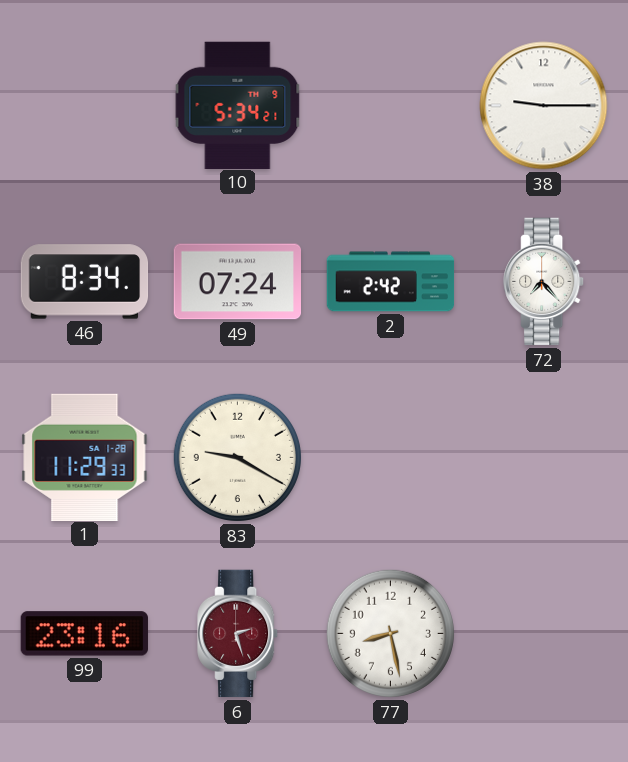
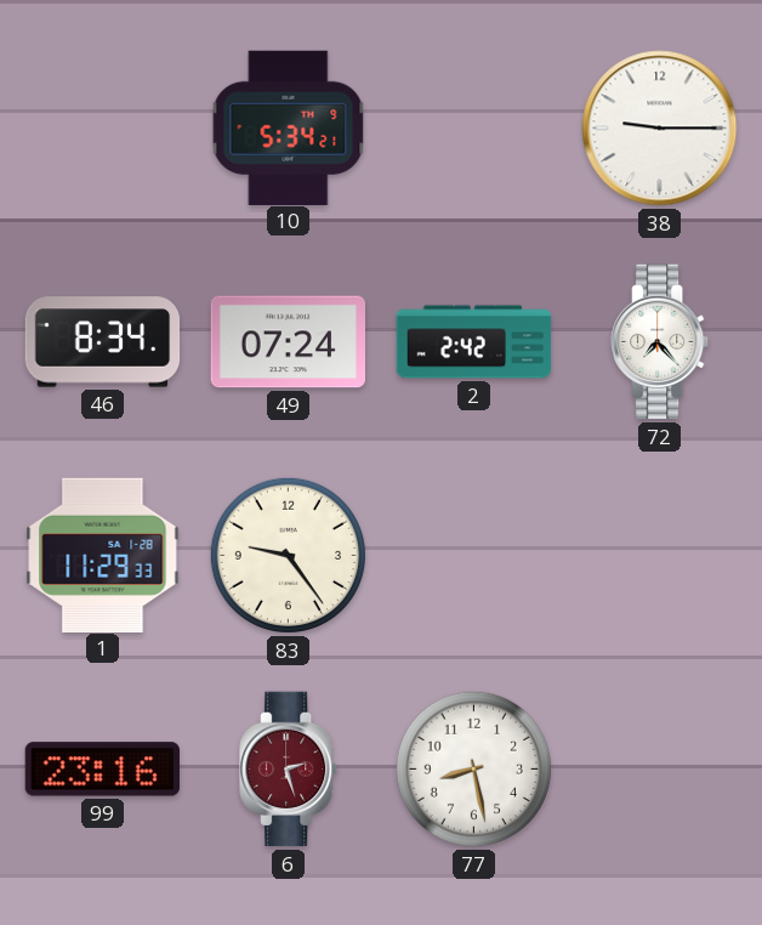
83: 9:20 -> 9:24
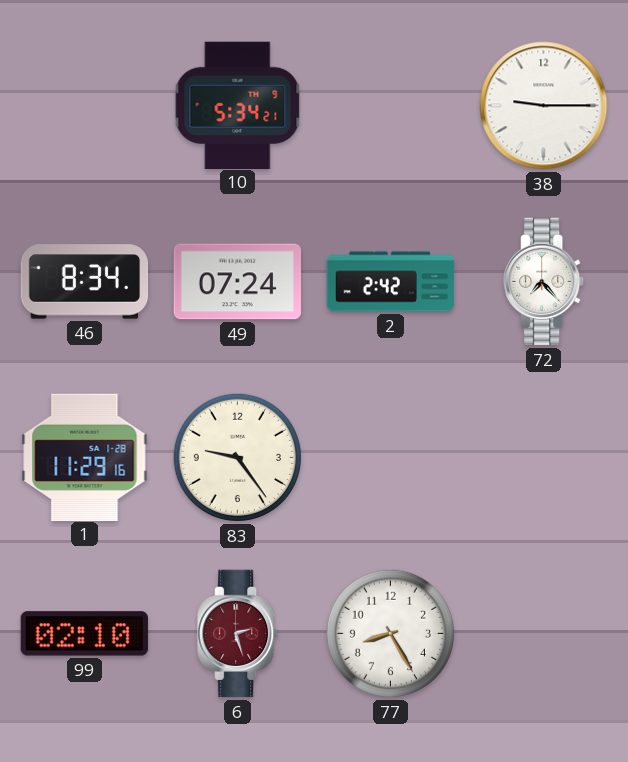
1: 11:29:33 -> 11:29:16
99: 23:16 -> 02:10
77: 8:28 -> 8:25
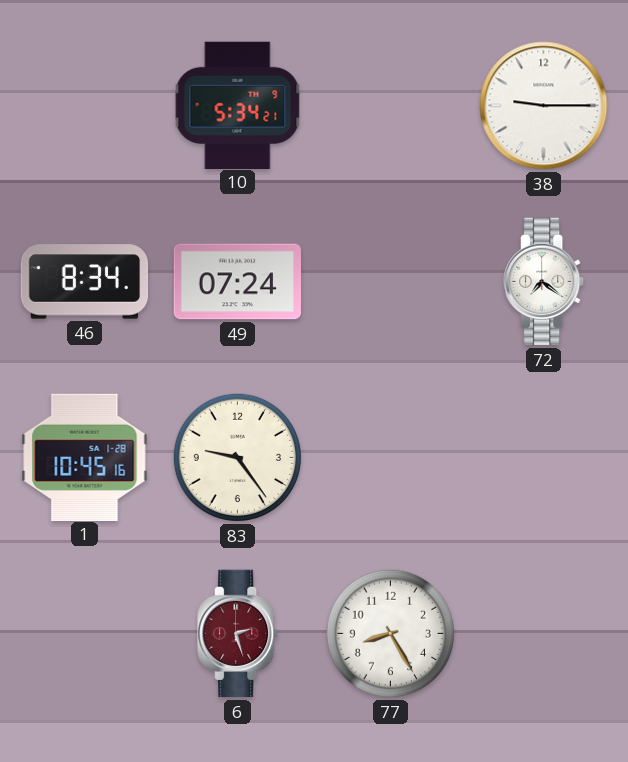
2: 2:42 -> none
72: 7:23 -> 7:21
1: 11:29 -> 10:45
99: 02:10 -> none
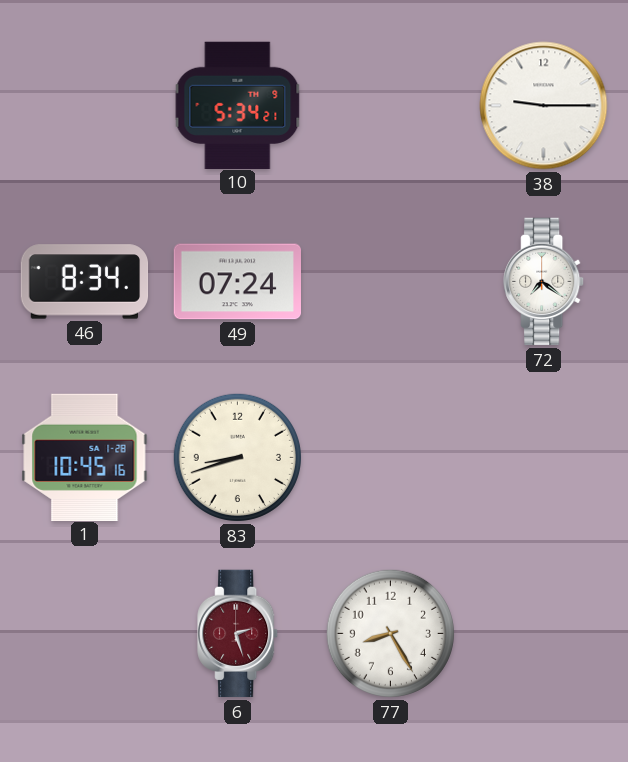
83: 9:24 -> 8:42
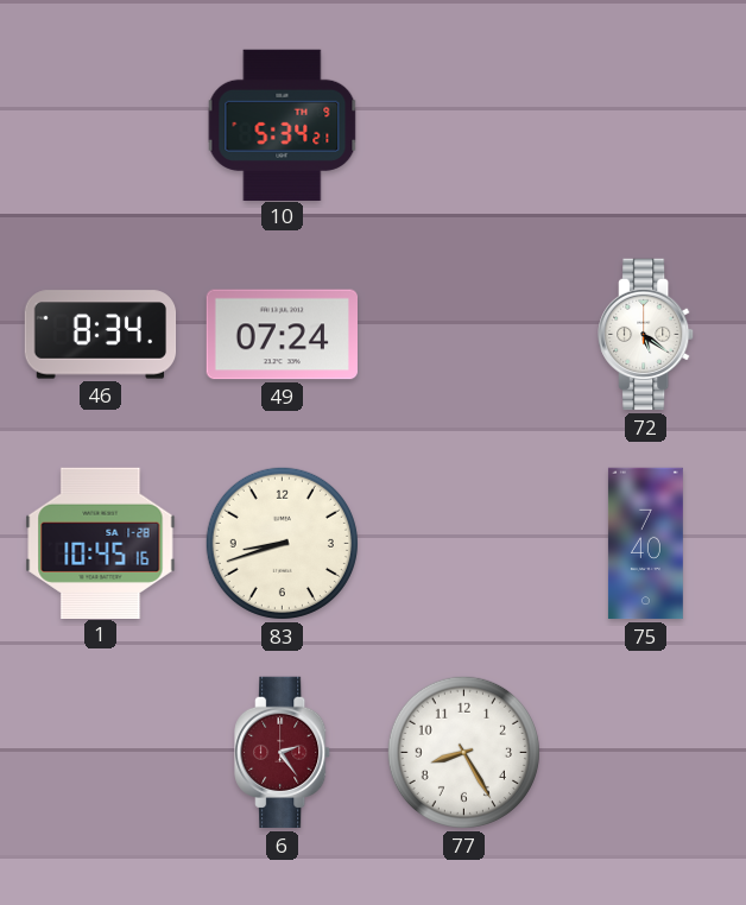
38: 9:15 -> none
72: 7:21 -> 5:21
75: none -> 7:40
6: 2:27 -> 2:24
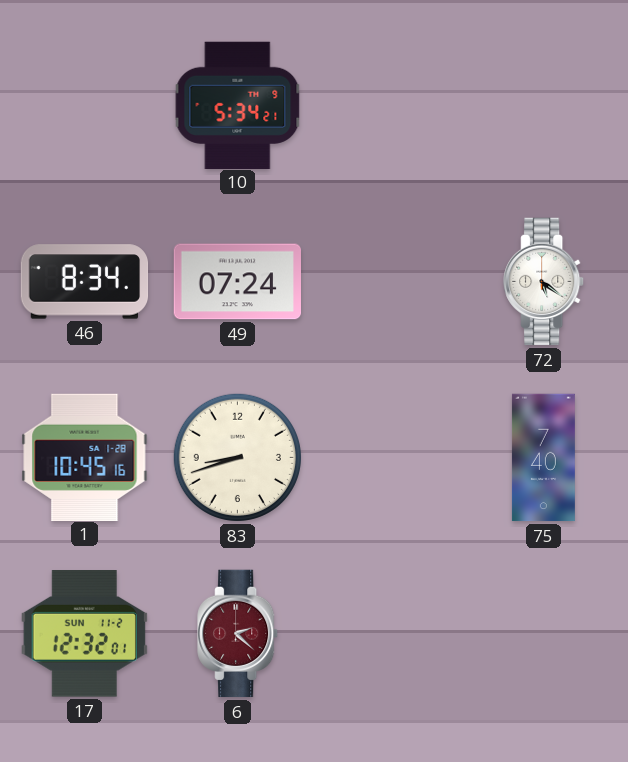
17: none -> 12:32
6: 2:24 -> 2:22
77: 8:25 -> none
